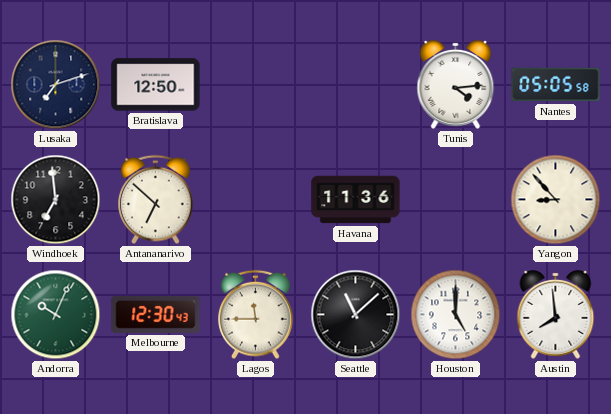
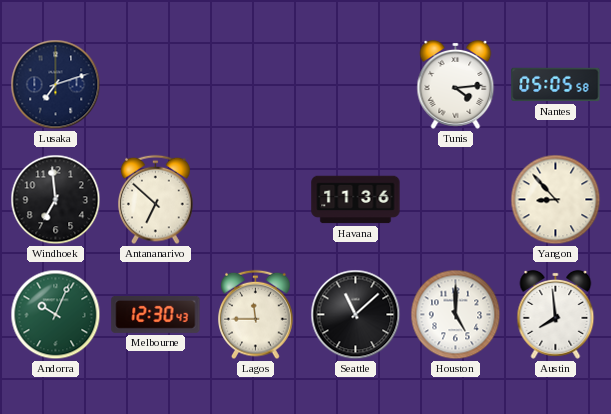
Bratislava: 12:50 -> none
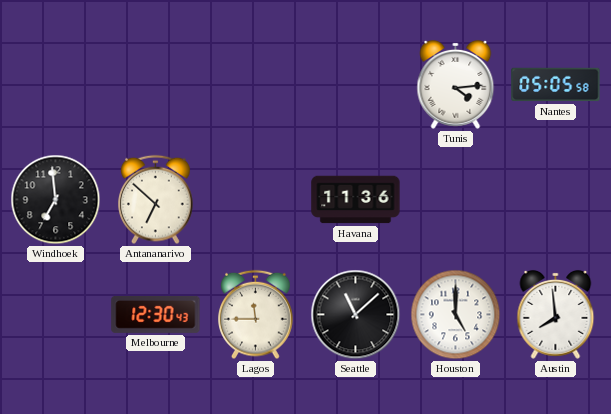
Lusaka: 7:12 -> none
Yangon: 8:53 -> none
Andorra: 10:04 -> none
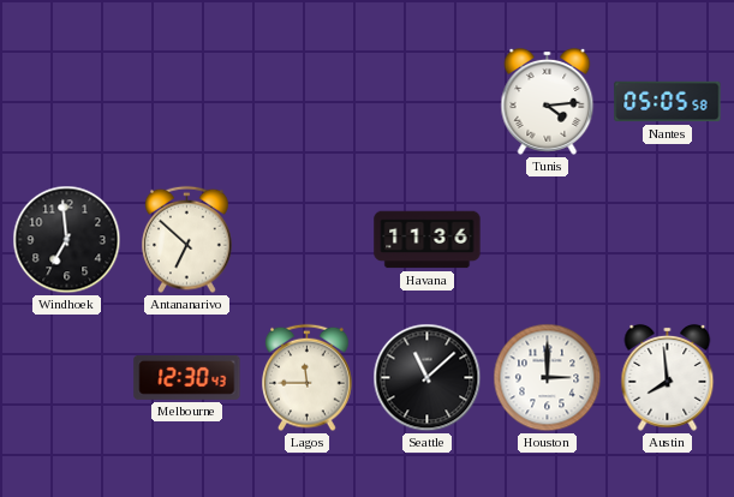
Houston: 5:00 -> 3:00
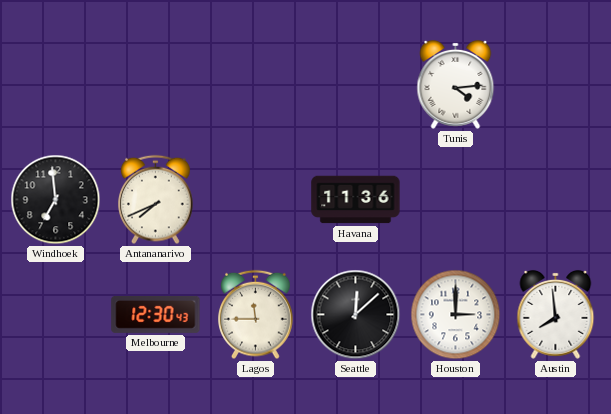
Nantes: 05:05 -> none
Antananarivo: 6:52 -> 7:41
Seattle: 11:08 -> 12:08
